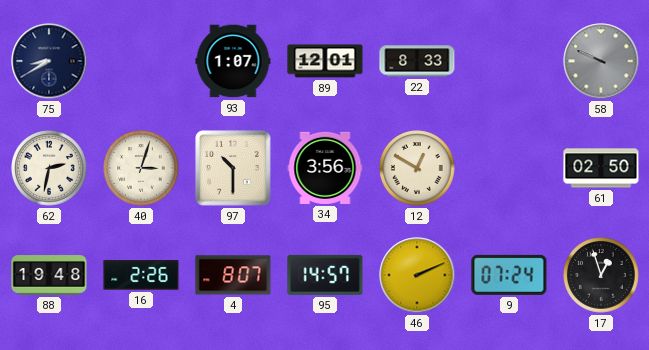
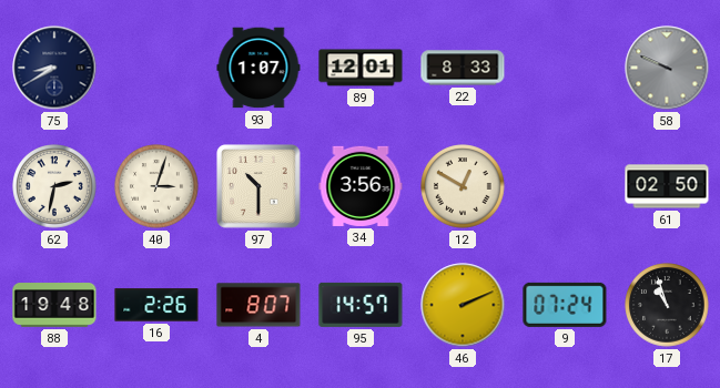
17: 12:57 -> 10:57
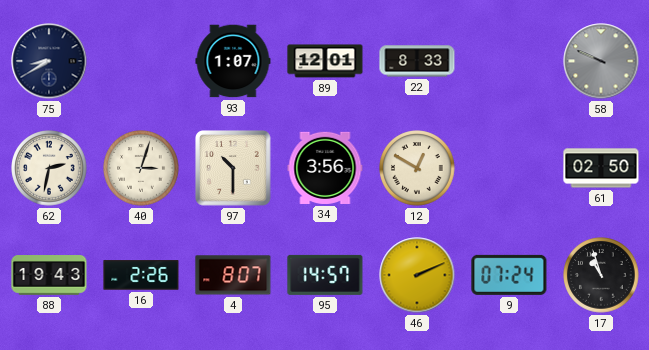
88: 19:48 -> 19:43
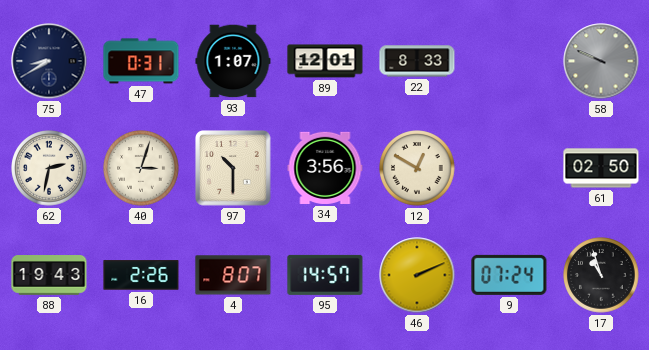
47: none -> 0:31
